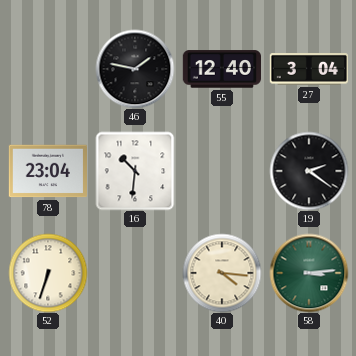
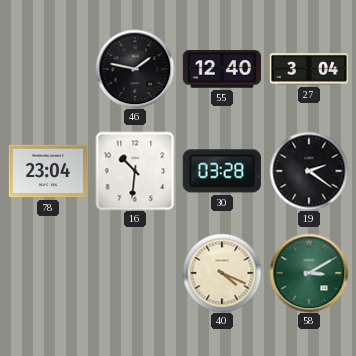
30: none -> 03:28
52: 6:33 -> none
40: 4:16 -> 4:19
58: 3:14 -> 3:10
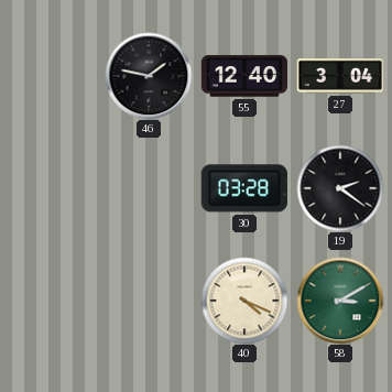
78: 23:04 -> none
16: 10:31 -> none
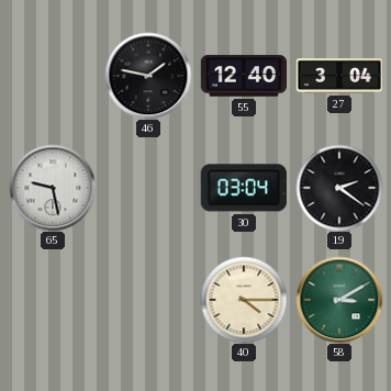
65: none -> 9:28
30: 03:28 -> 03:04
40: 4:19 -> 4:15
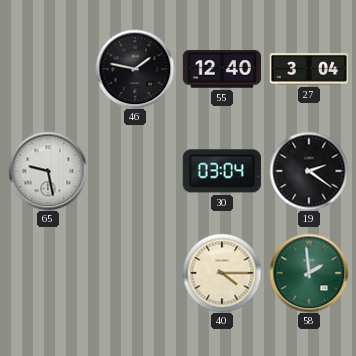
58: 3:10 -> 1:59
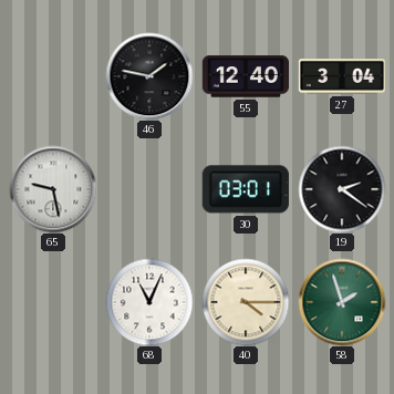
30: 03:04 -> 03:01
68: none -> 11:04
58: 1:59 -> 1:57
